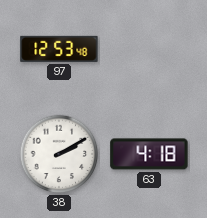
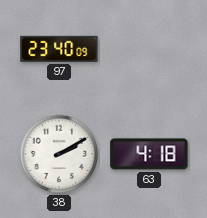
97: 12:53 -> 23:40
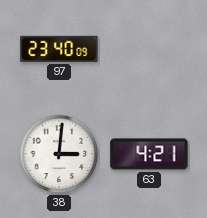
38: 2:10 -> 3:01
63: 4:18 -> 4:21
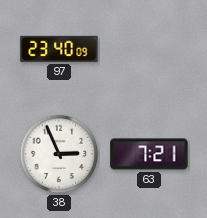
38: 3:01 -> 2:56
63: 4:21 -> 7:21
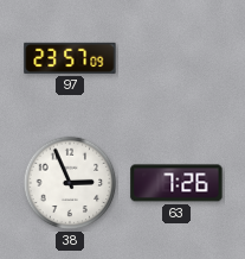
97: 23:40 -> 23:57
63: 7:21 -> 7:26
